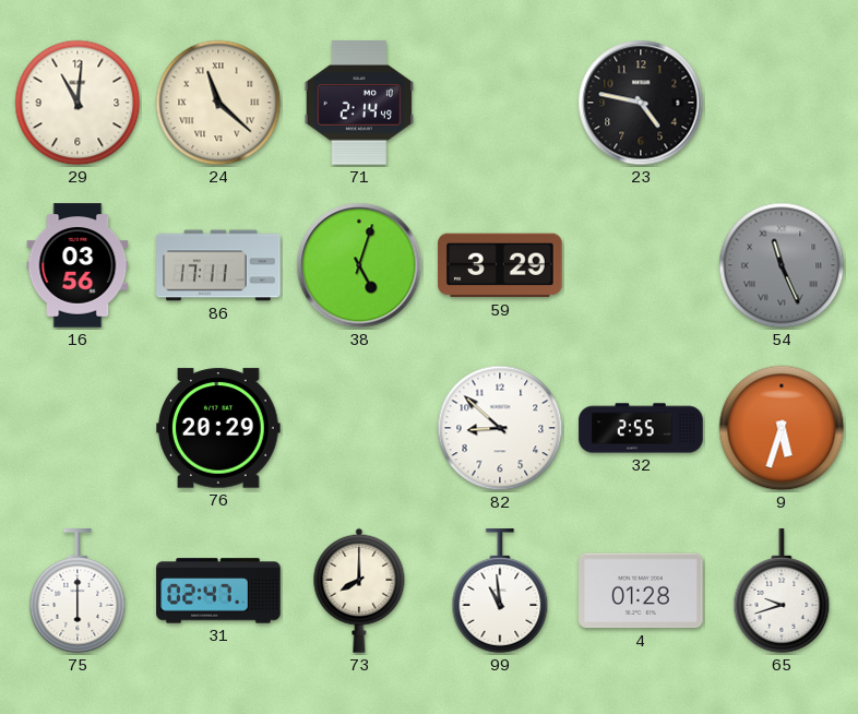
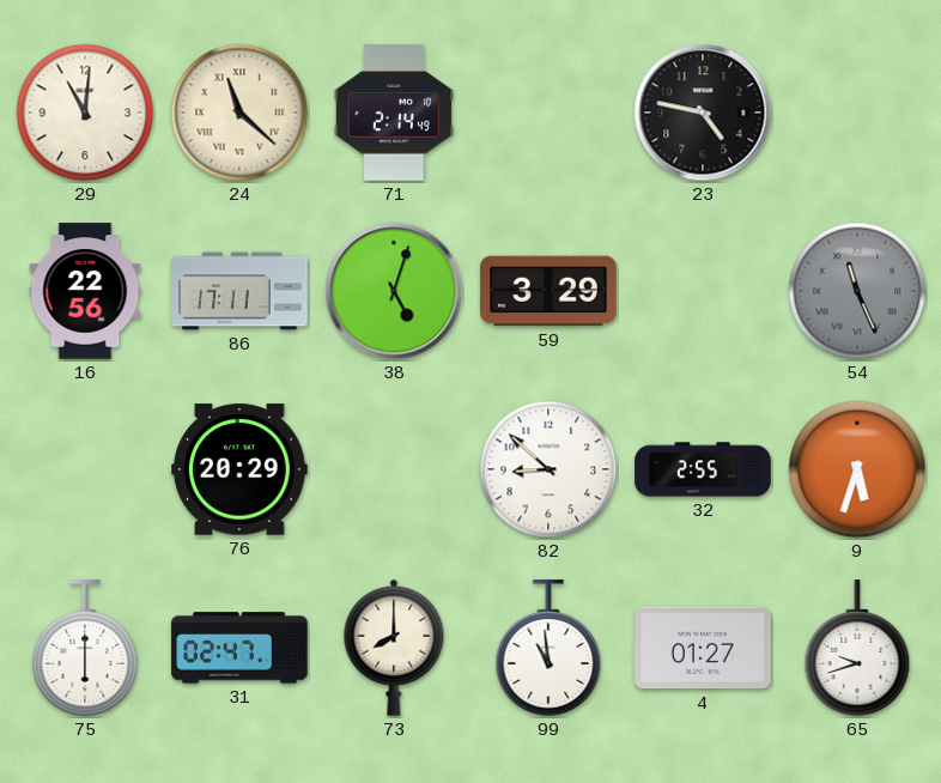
16: 03:56 -> 22:56
4: 01:28 -> 01:27
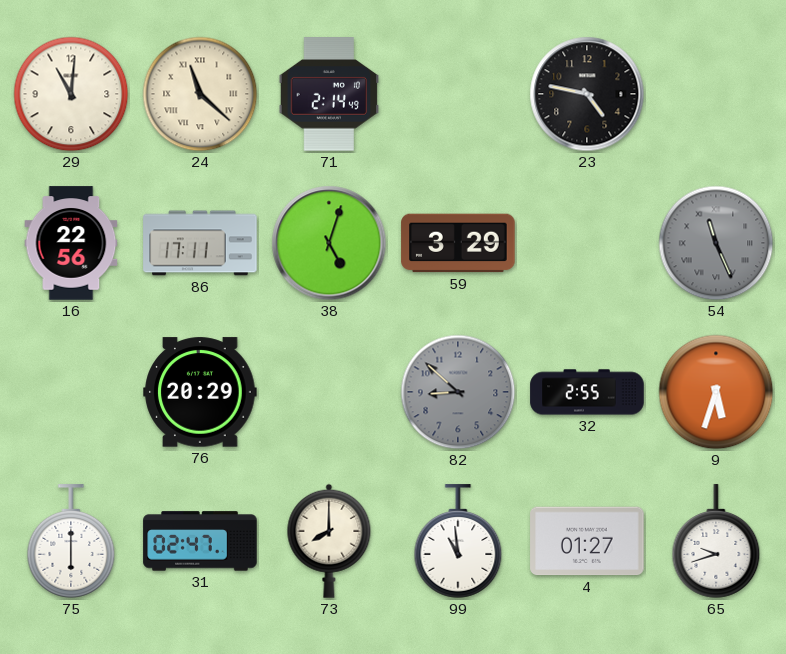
82 dial: white -> grey
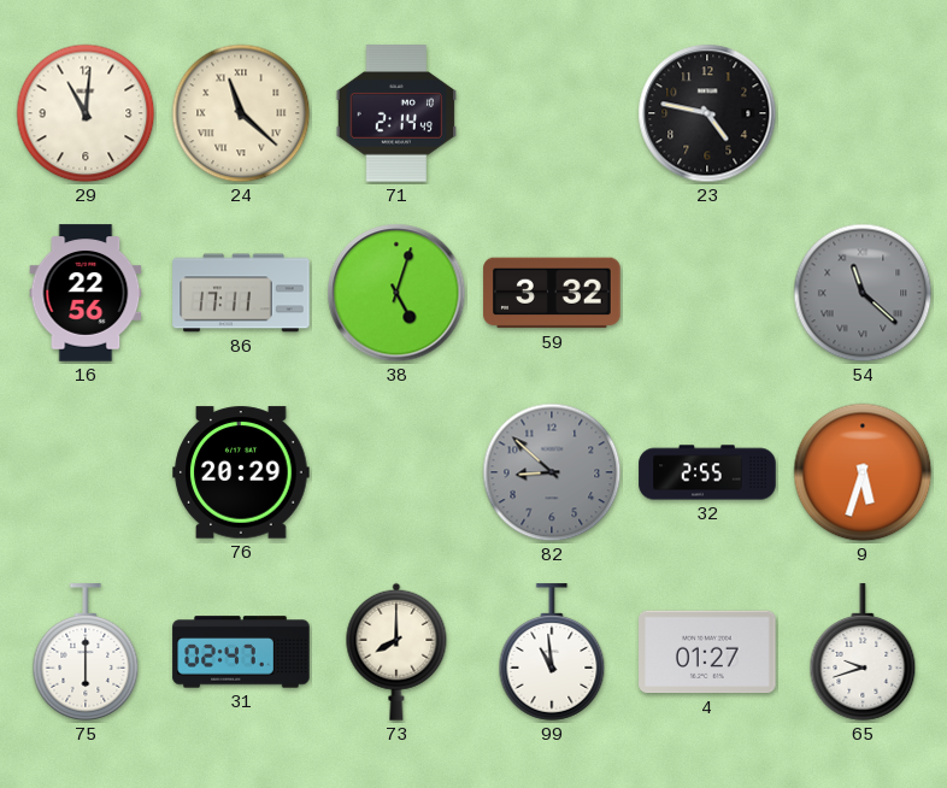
59: 3:29 -> 3:32
54: 11:26 -> 11:22
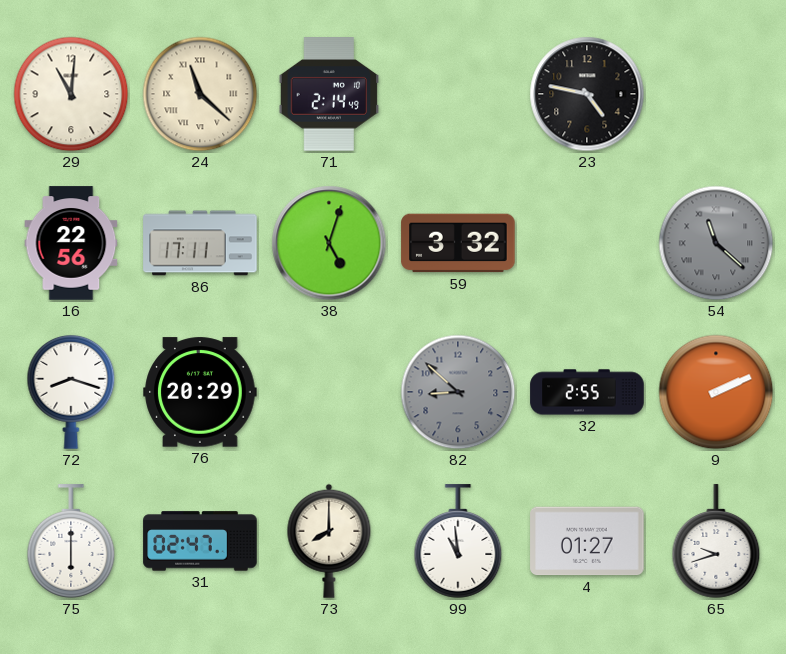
72: none -> 8:18
9: 5:33 -> 2:11
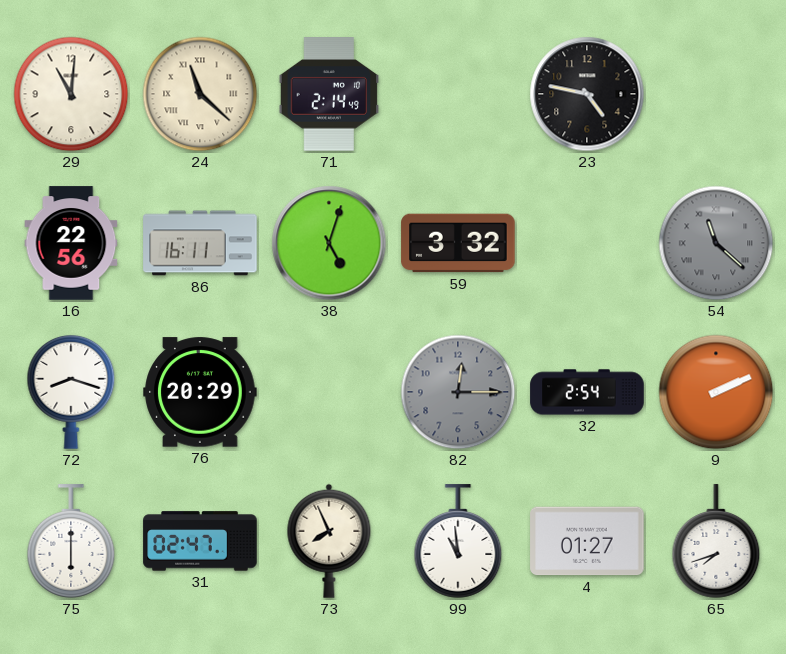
86: 17:11 -> 16:11
82: 8:52 -> 12:15
32: 2:55 -> 2:54
73: 8:00 -> 7:56
65: 9:42 -> 7:42
